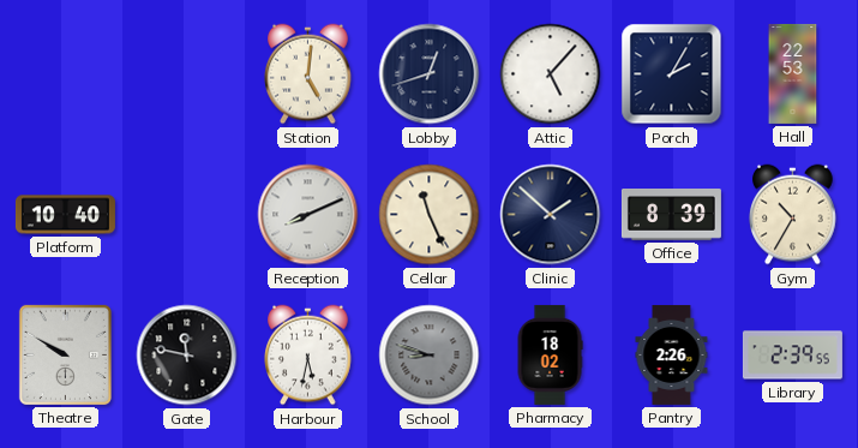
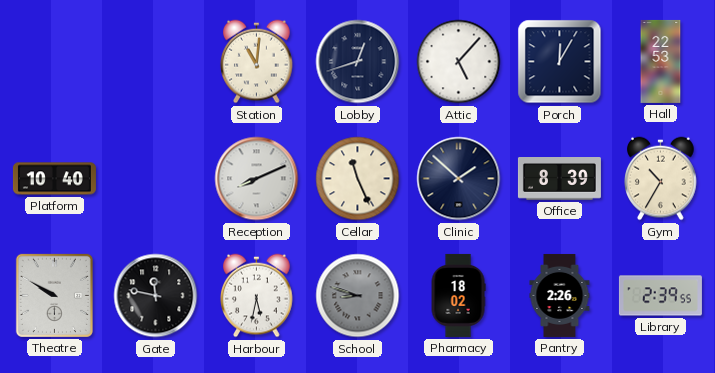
Station: 5:01 -> 11:01
Porch: 2:05 -> 12:05
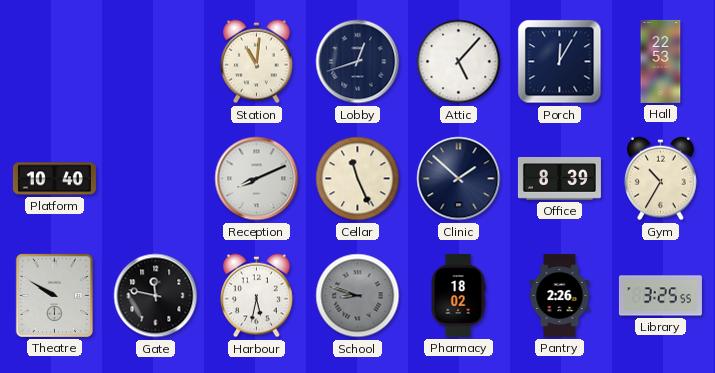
Library: 2:39 -> 3:25
